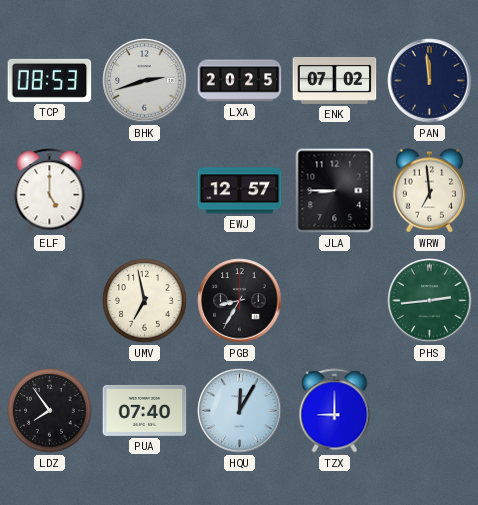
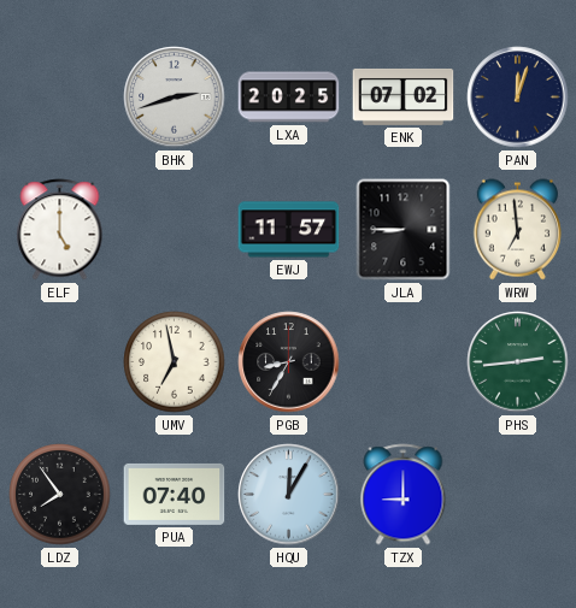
TCP: 08:53 -> none
PAN: 11:59 -> 12:03
EWJ: 12:57 -> 11:57
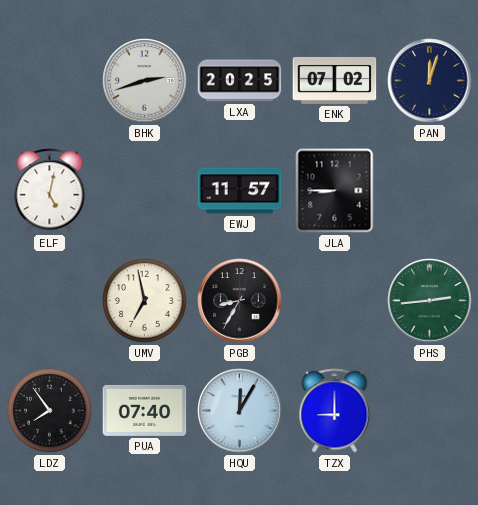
ELF: 5:00 -> 5:02
WRW: 6:59 -> none
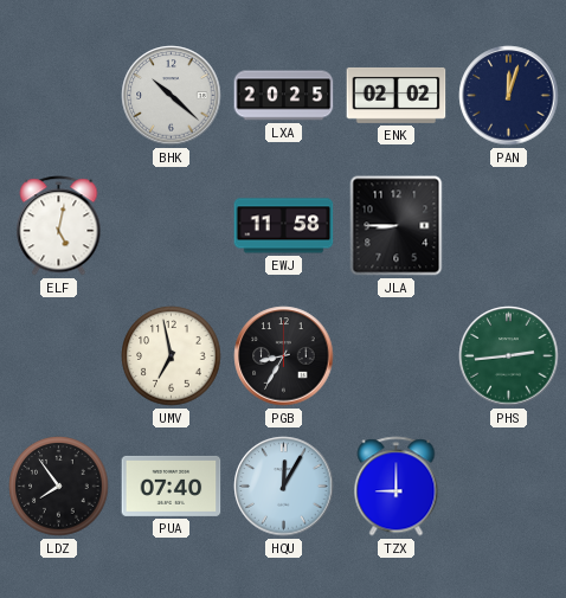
BHK: 2:42 -> 10:22
ENK: 07:02 -> 02:02
EWJ: 11:57 -> 11:58
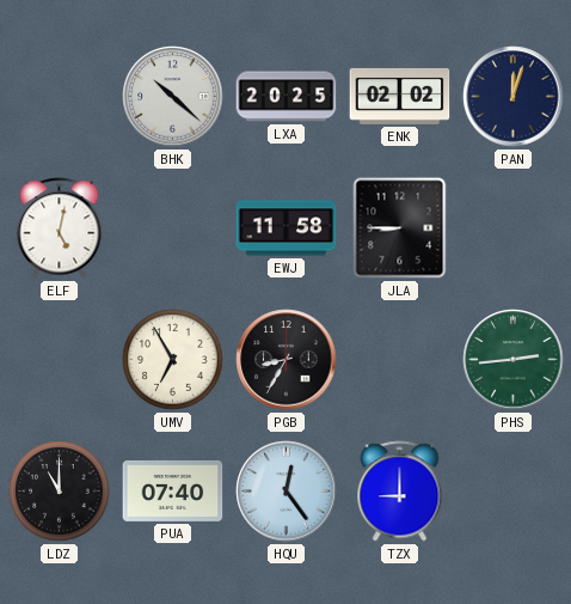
UMV: 6:58 -> 6:55
LDZ: 7:54 -> 11:00
HQU: 12:05 -> 12:24
